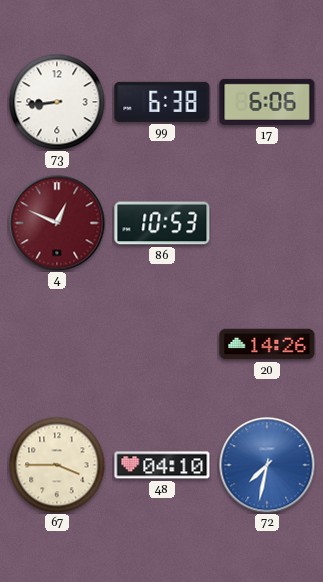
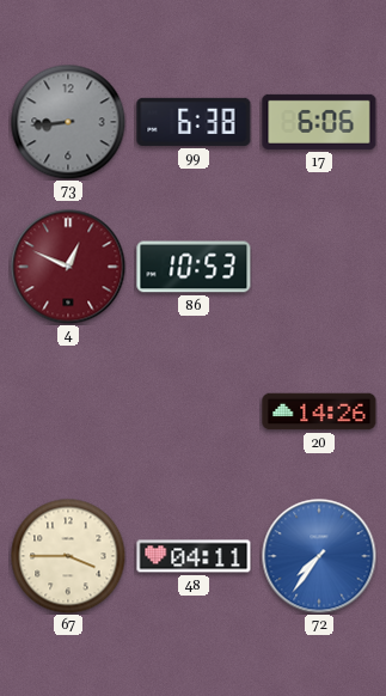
73 dial: white -> grey
48: 04:10 -> 04:11
72: 7:32 -> 7:36
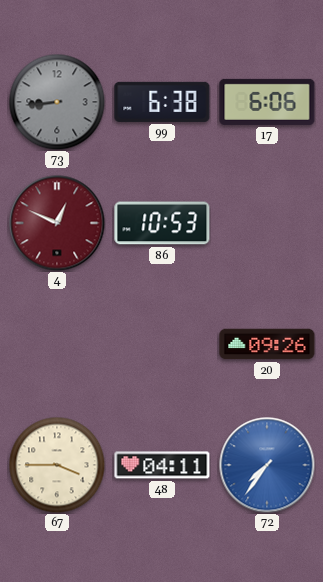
20: 14:26 -> 09:26
